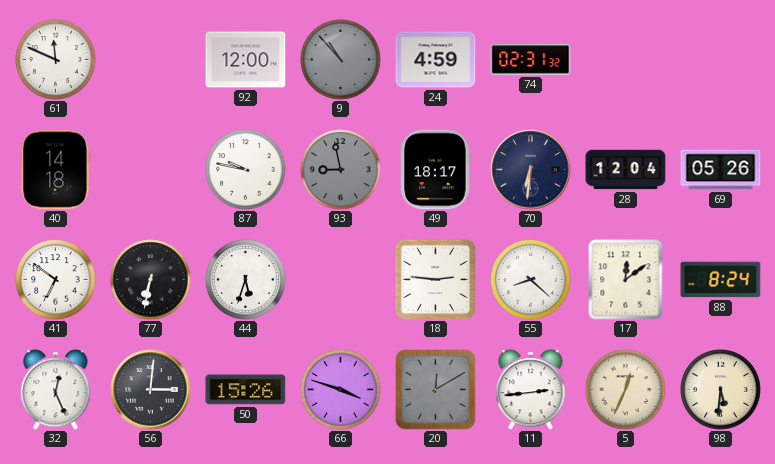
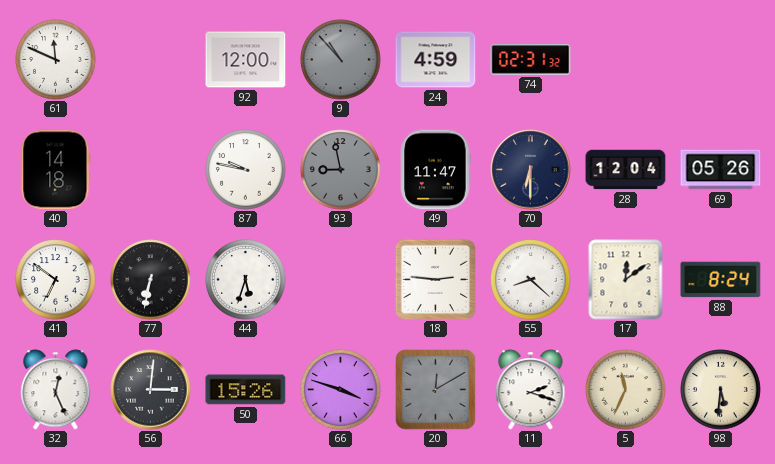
49: 18:17 -> 11:47
70: 6:31 -> 6:30
11: 2:44 -> 2:18
5: 12:34 -> 11:34
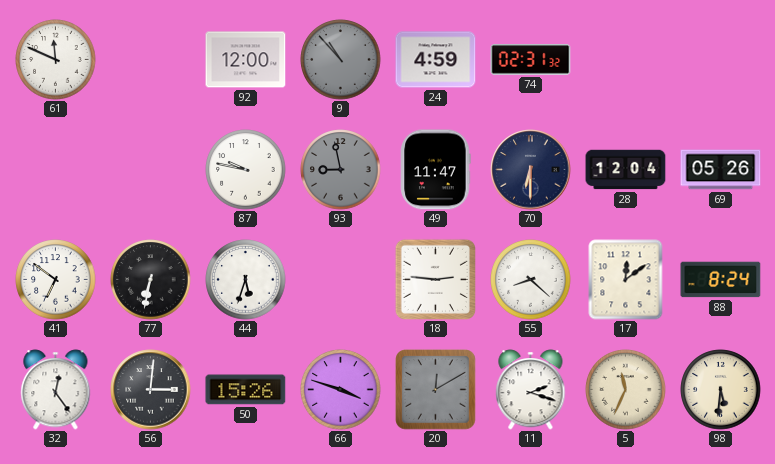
40: 14:18 -> none
32: 12:26 -> 12:24
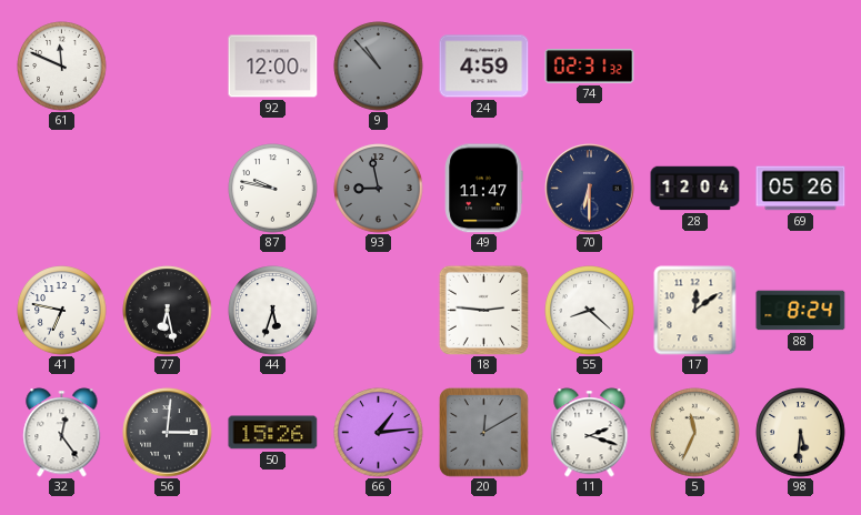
41: 6:51 -> 6:47
77: 6:32 -> 6:28
66: 3:48 -> 1:14
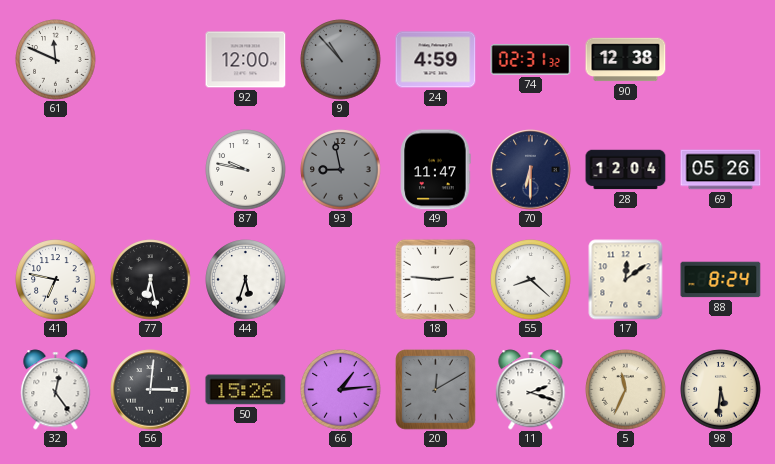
90: none -> 12:38
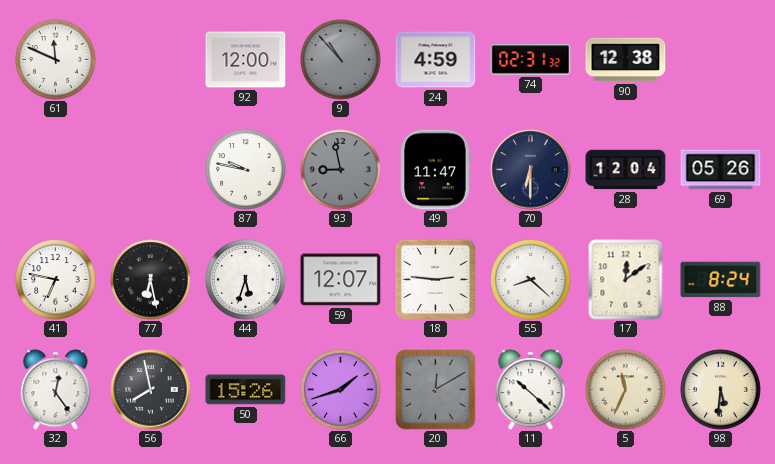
59: none -> 12:07
56: 3:01 -> 7:58
66: 1:14 -> 1:42
11: 2:18 -> 10:22
